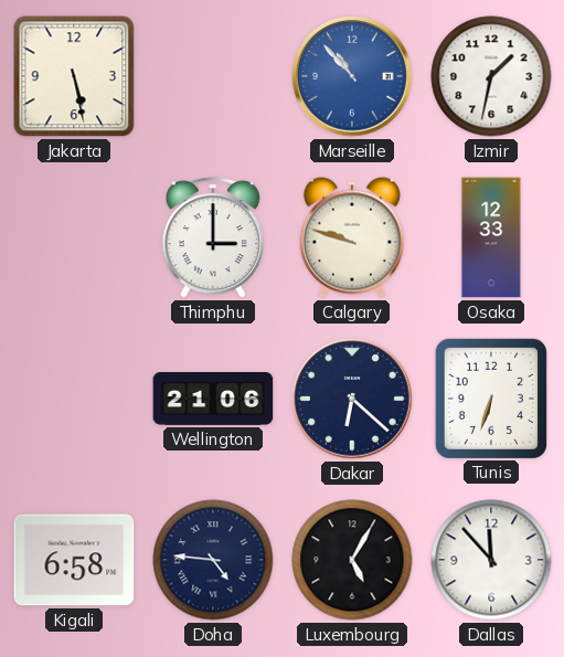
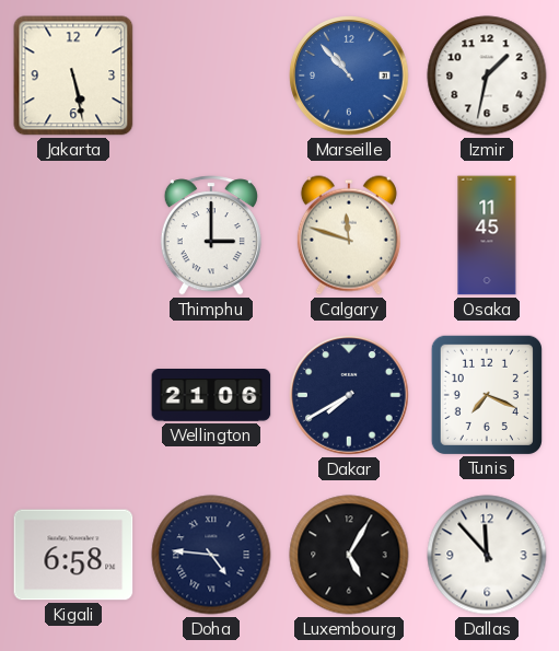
Calgary: 9:48 -> 11:48
Osaka: 12:33 -> 11:45
Dakar: 6:22 -> 7:40
Tunis: 6:33 -> 7:19
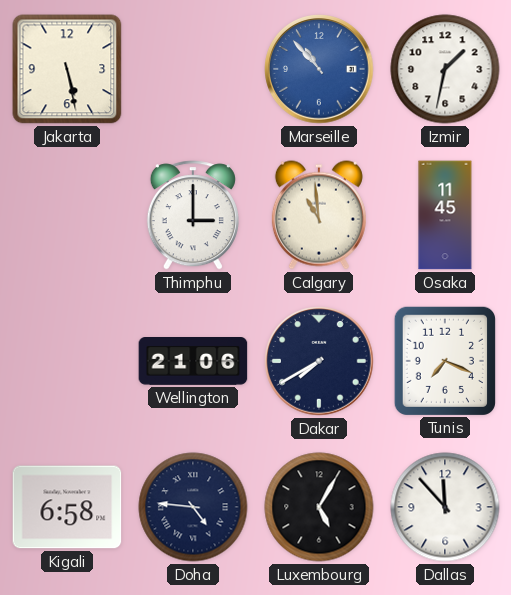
Calgary: 11:48 -> 10:59
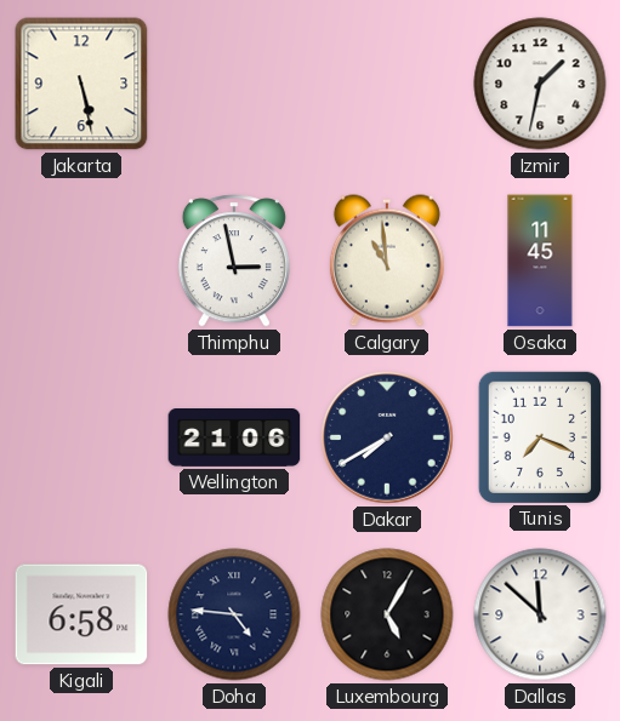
Marseille: 10:53 -> none
Thimphu: 3:00 -> 2:58
Dallas: 11:53 -> 11:52
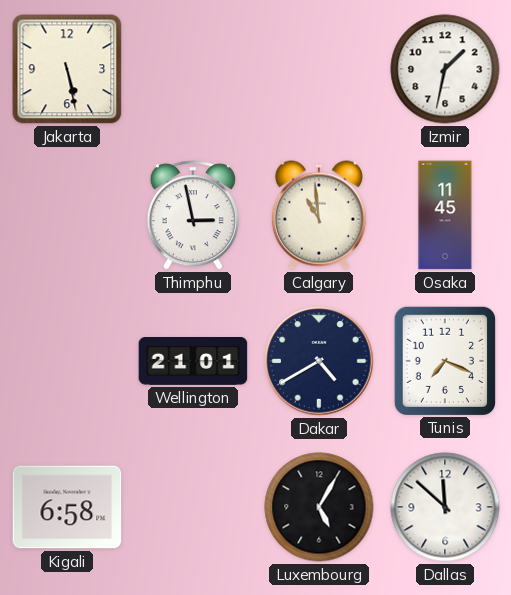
Wellington: 21:06 -> 21:01
Dakar: 7:40 -> 4:40
Doha: 4:46 -> none
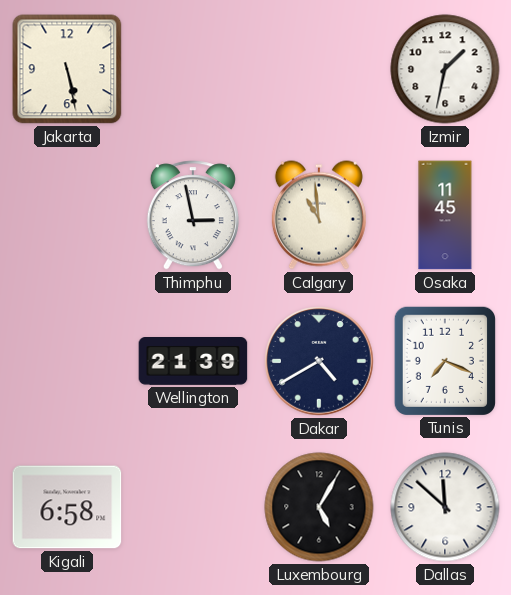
Wellington: 21:01 -> 21:39
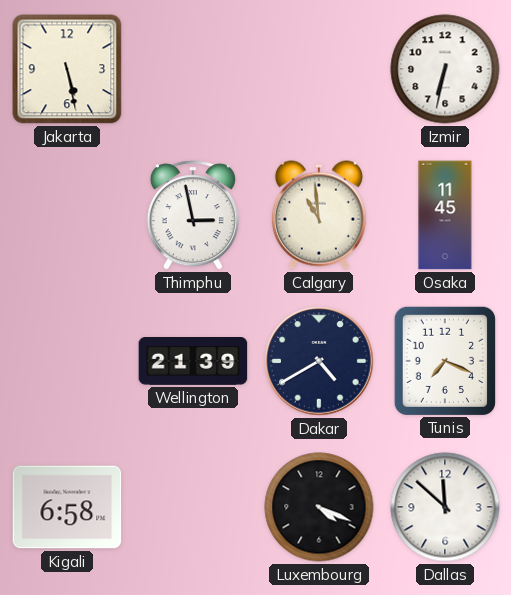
Izmir: 1:32 -> 6:32
Luxembourg: 5:05 -> 4:19
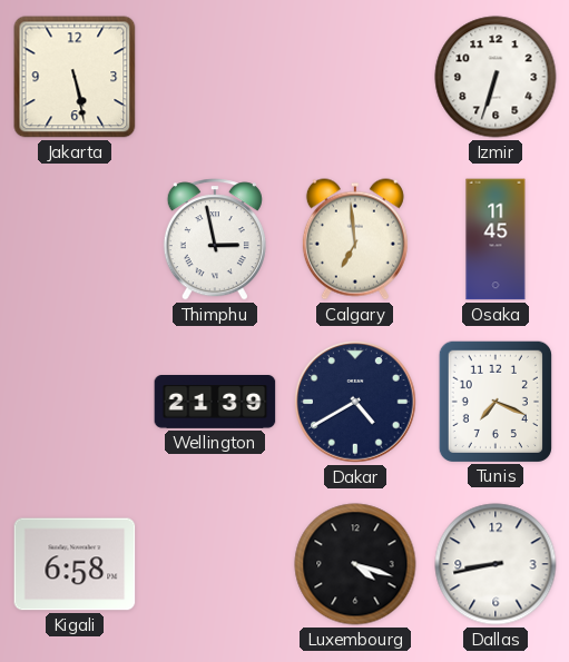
Izmir: 6:32 -> 6:33
Calgary: 10:59 -> 6:59
Luxembourg: 4:19 -> 4:18
Dallas: 11:52 -> 8:43
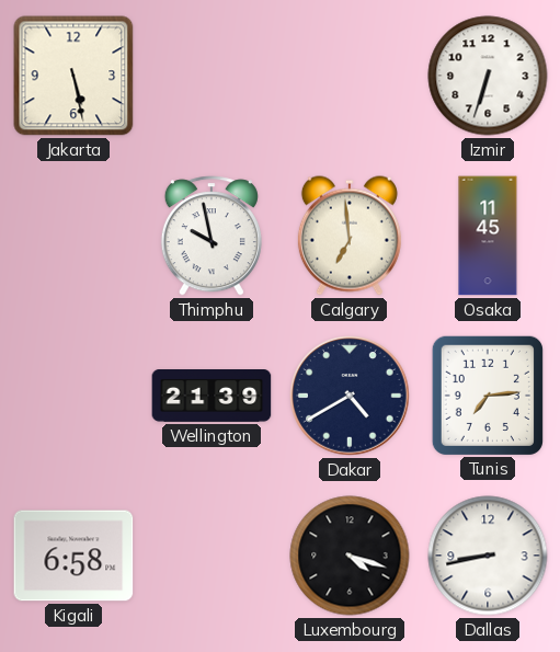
Thimphu: 2:58 -> 9:58
Tunis: 7:19 -> 7:14
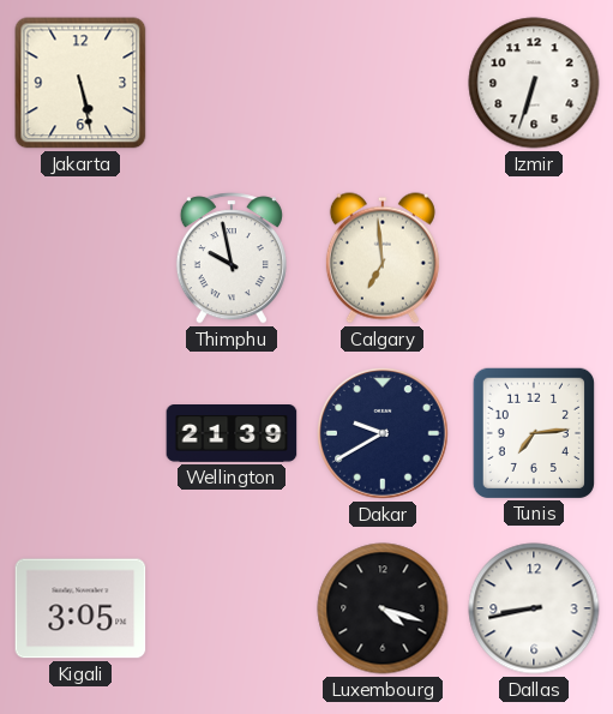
Osaka: 11:45 -> none
Dakar: 4:40 -> 9:40
Kigali: 6:58 -> 3:05
